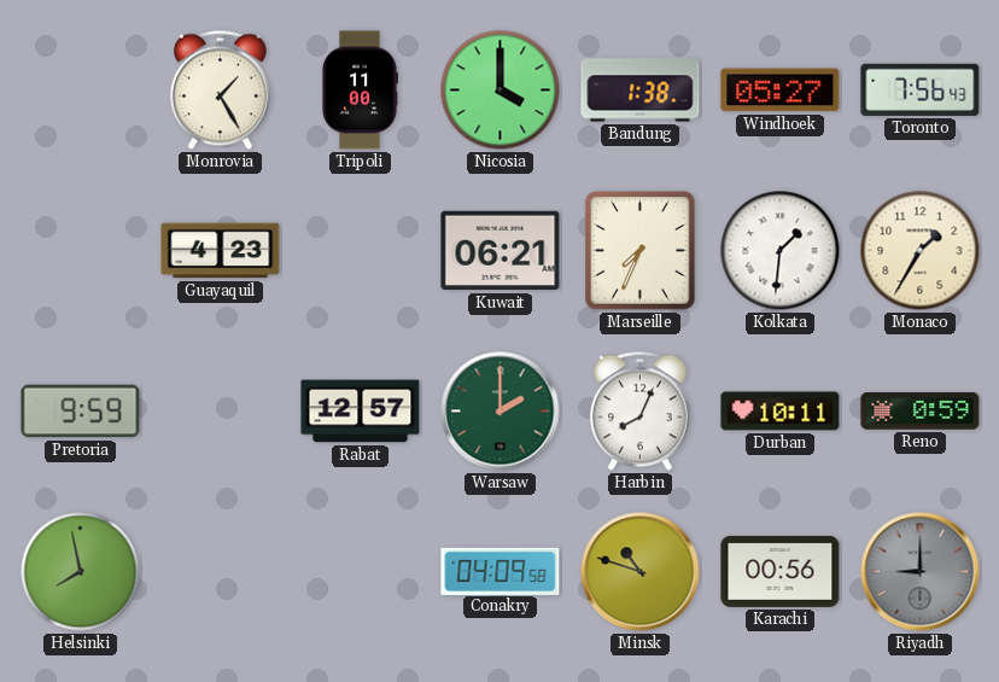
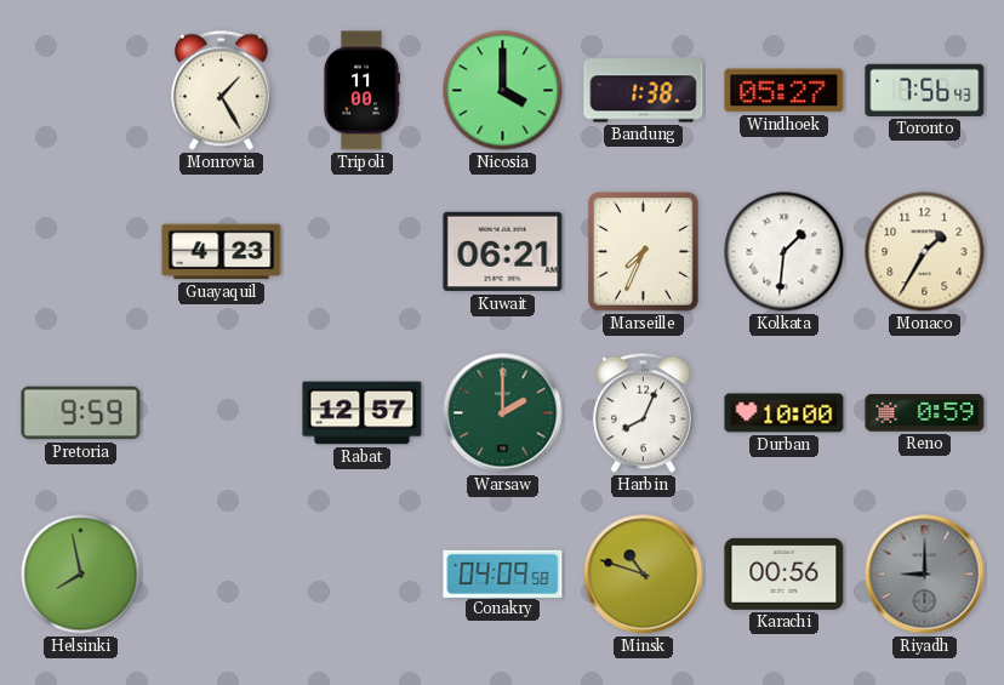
Durban: 10:11 -> 10:00
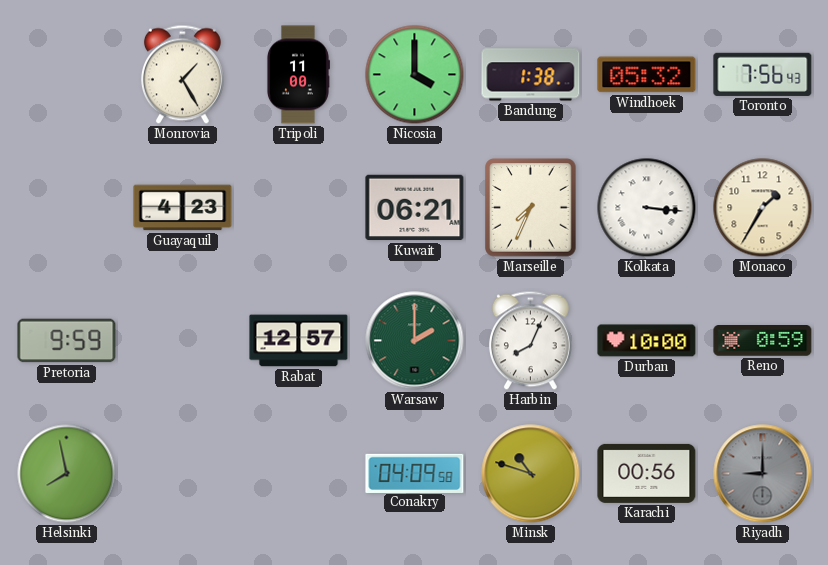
Windhoek: 05:27 -> 05:32
Kolkata: 1:31 -> 3:16
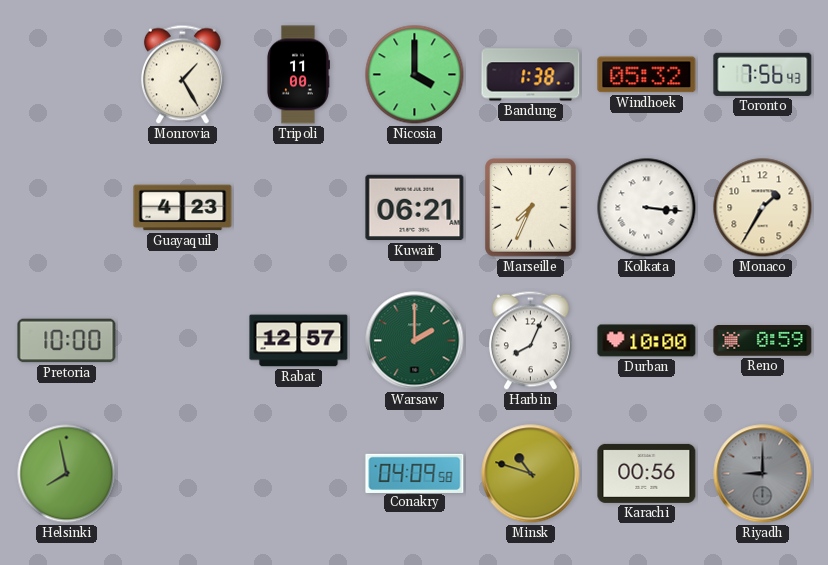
Pretoria: 9:59 -> 10:00
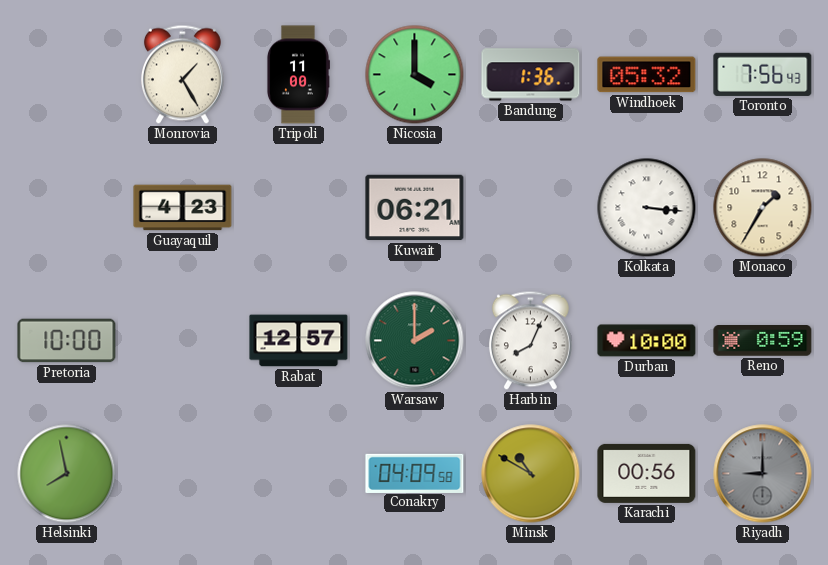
Bandung: 1:38 -> 1:36
Marseille: 7:34 -> none
Minsk: 10:48 -> 10:50
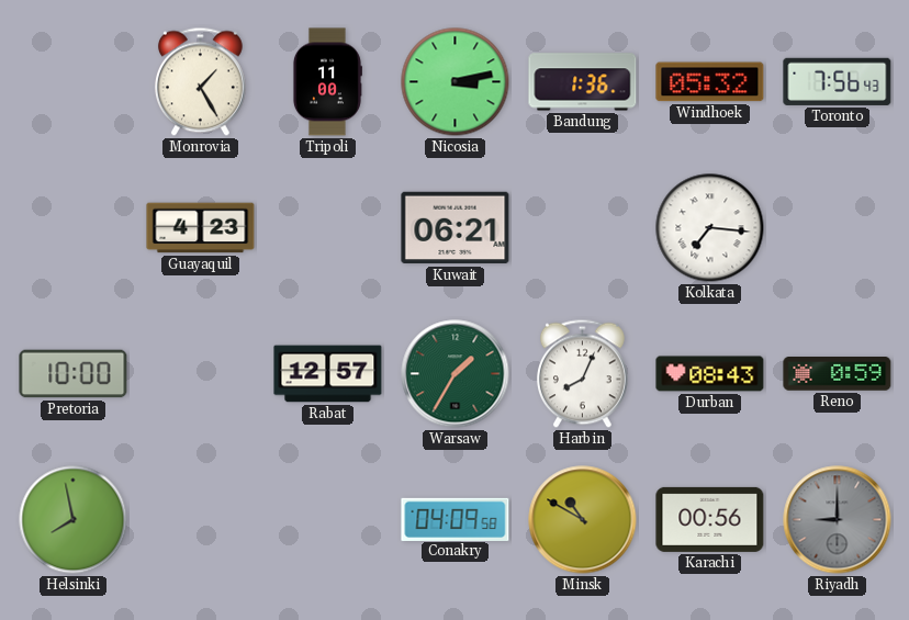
Nicosia: 4:00 -> 3:13
Kolkata: 3:16 -> 7:16
Monaco: 1:35 -> none
Warsaw: 2:00 -> 1:35
Durban: 10:00 -> 08:43
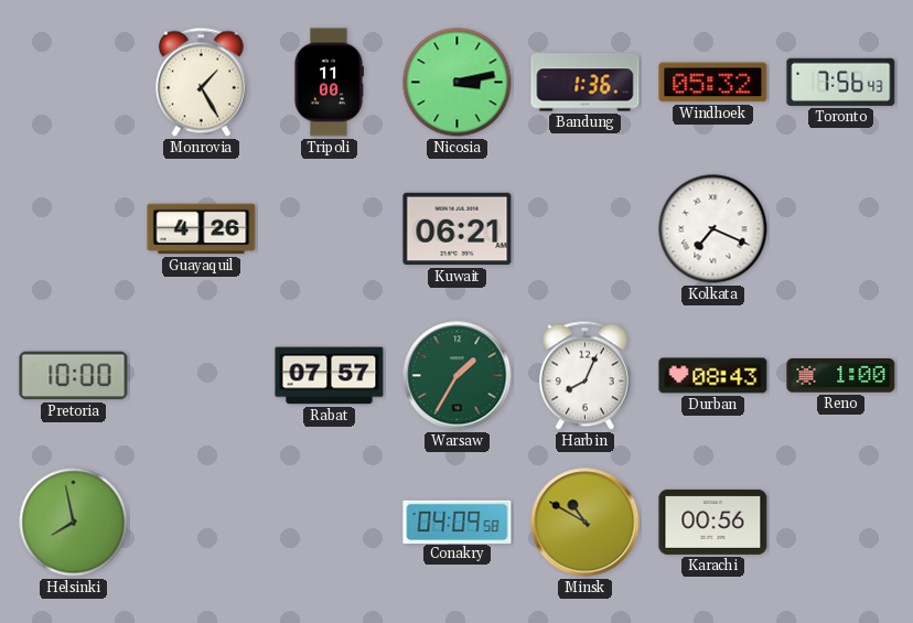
Guayaquil: 4:23 -> 4:26
Kolkata: 7:16 -> 7:19
Rabat: 12:57 -> 07:57
Reno: 0:59 -> 1:00
Riyadh: 9:00 -> none
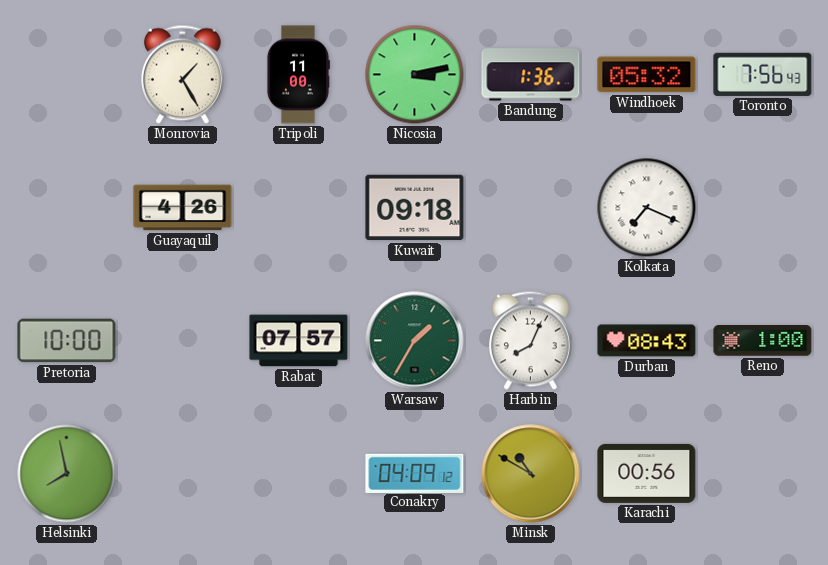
Kuwait: 06:21 -> 09:18
Conakry: 04:09:58 -> 04:09:12
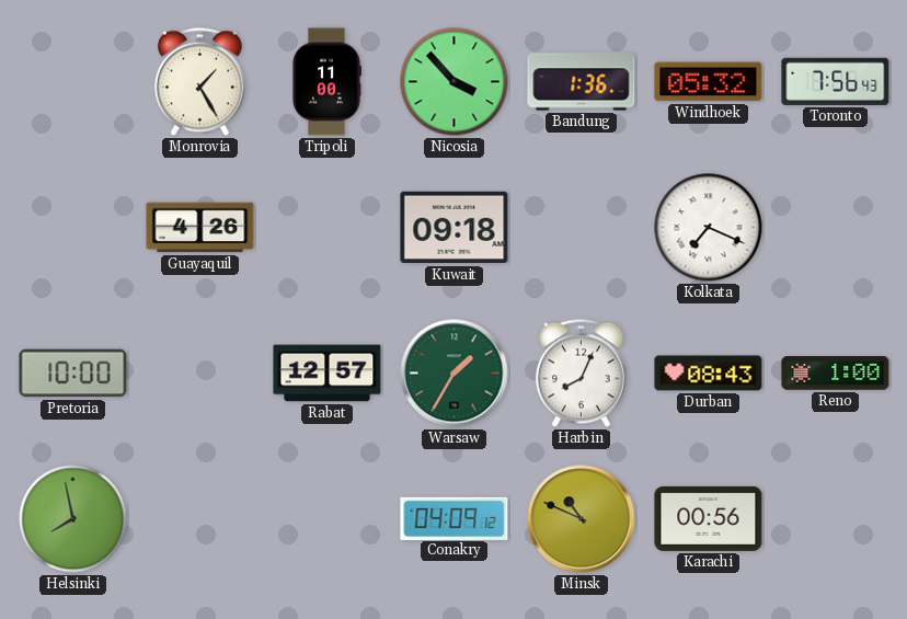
Nicosia: 3:13 -> 3:53
Rabat: 07:57 -> 12:57
Minsk: 10:50 -> 10:49
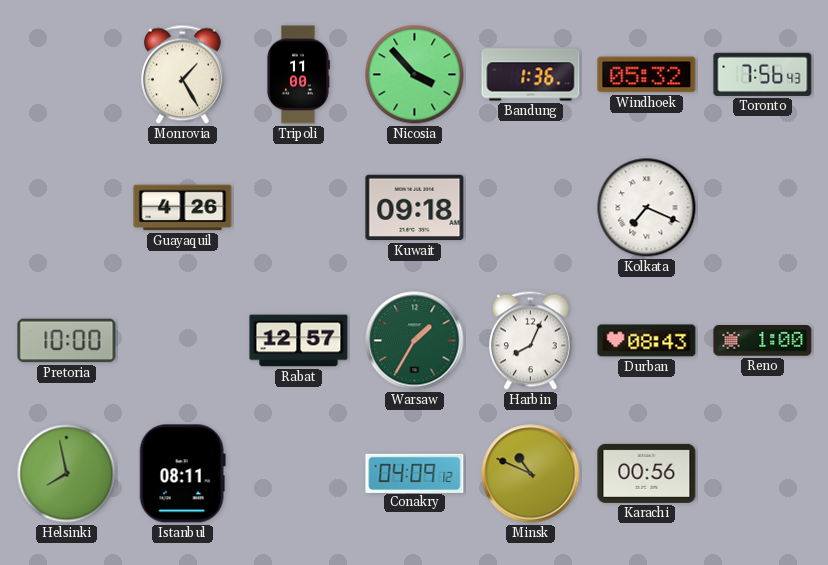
Istanbul: none -> 08:11
